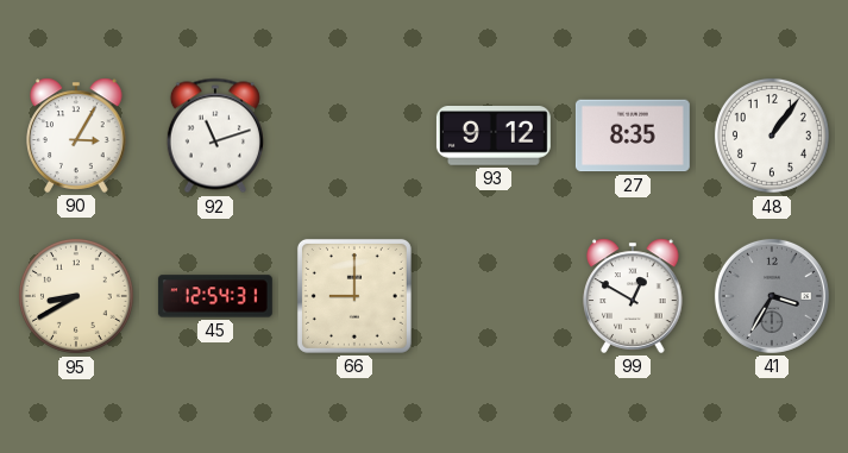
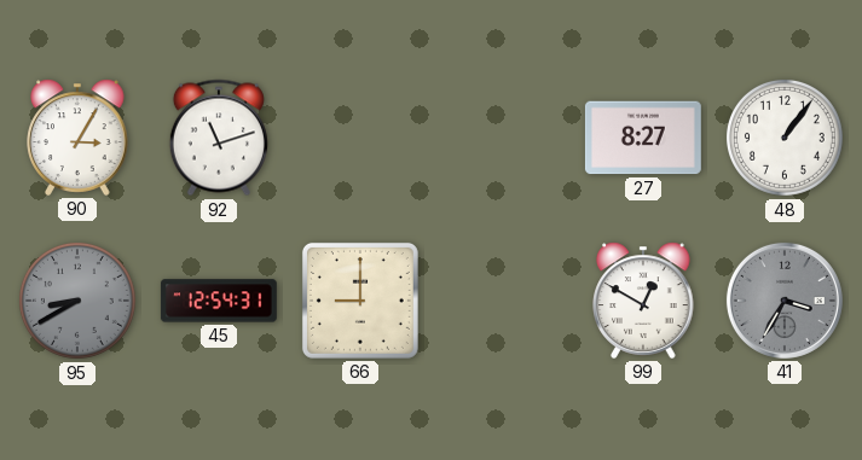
93: 9:12 -> none
27: 8:35 -> 8:27
95 dial: cream -> grey
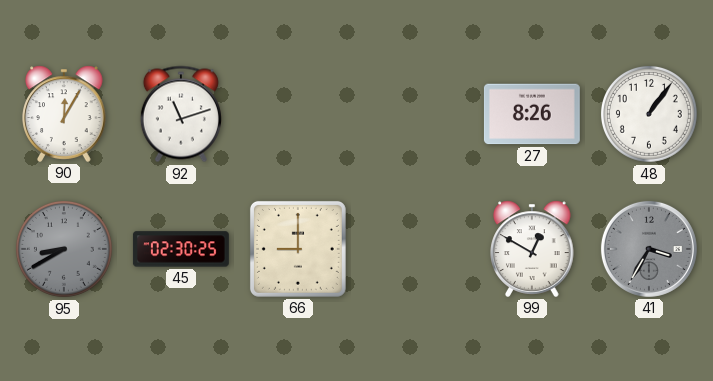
90: 3:05 -> 12:05
27: 8:27 -> 8:26
45: 12:54 -> 02:30
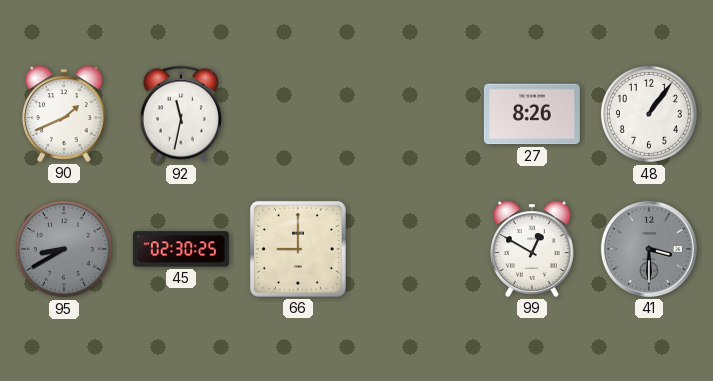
90: 12:05 -> 1:41
92: 11:12 -> 11:32
41: 3:35 -> 3:30
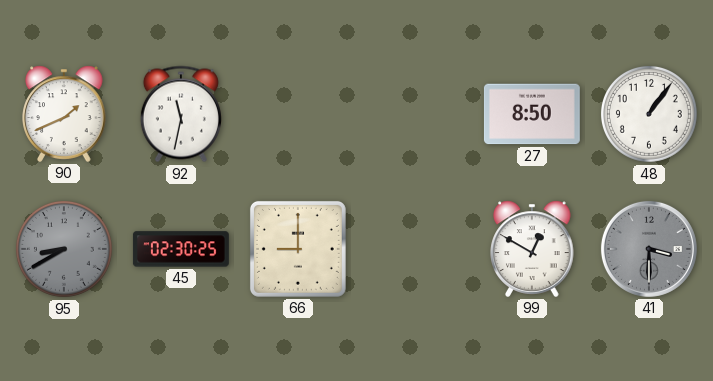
27: 8:26 -> 8:50
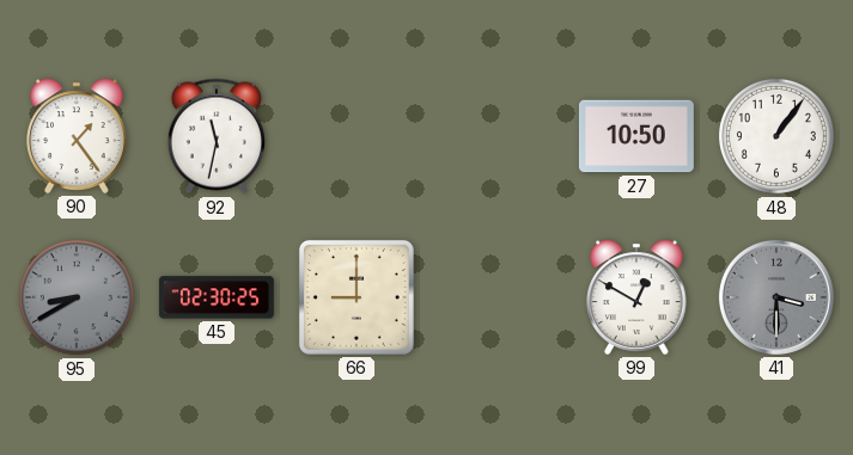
90: 1:41 -> 1:24
27: 8:50 -> 10:50
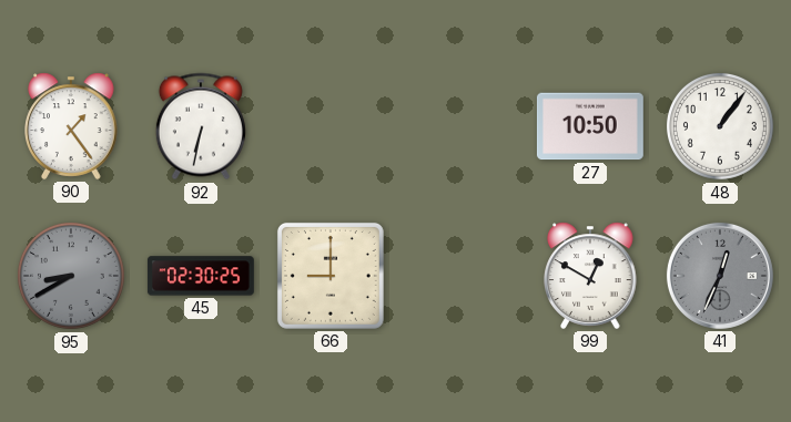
92: 11:32 -> 6:32
41: 3:30 -> 12:34
